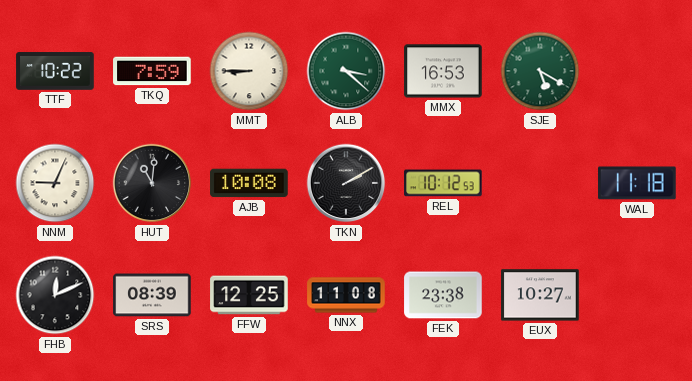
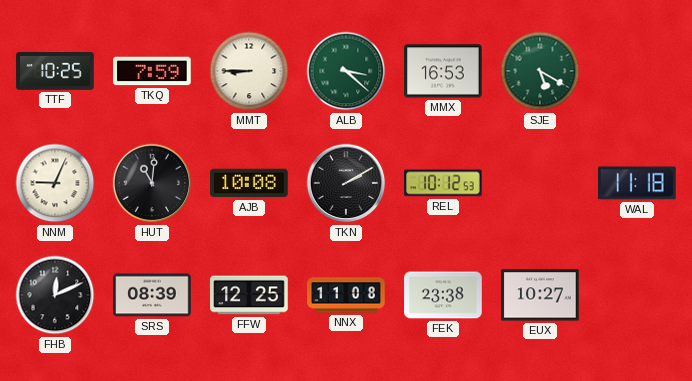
TTF: 10:22 -> 10:25
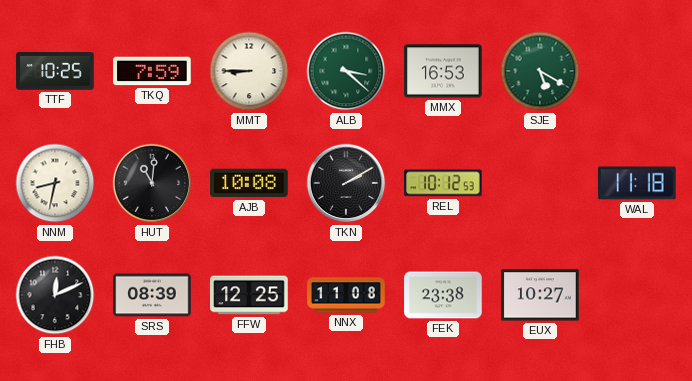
NNM: 9:04 -> 8:32
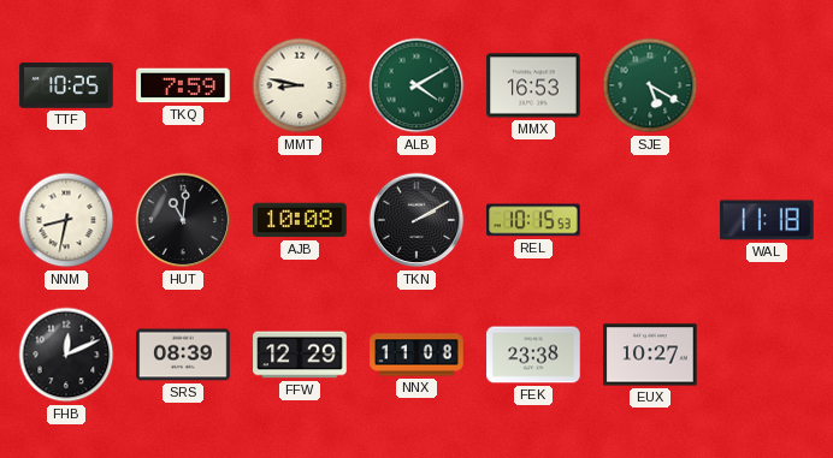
MMT: 8:45 -> 8:47
ALB: 3:22 -> 4:10
REL: 10:12 -> 10:15
FFW: 12:25 -> 12:29
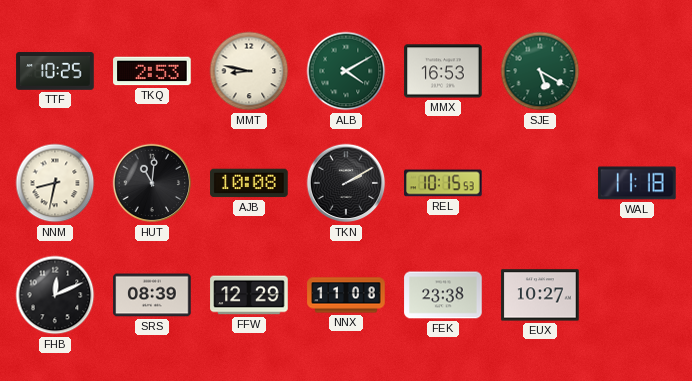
TKQ: 7:59 -> 2:53
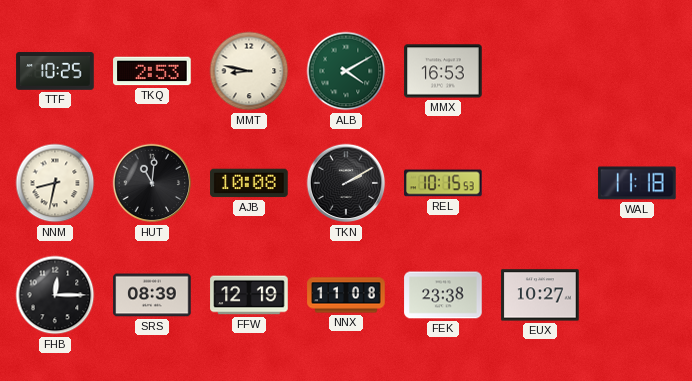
SJE: 5:20 -> none
FHB: 12:11 -> 12:15
FFW: 12:29 -> 12:19
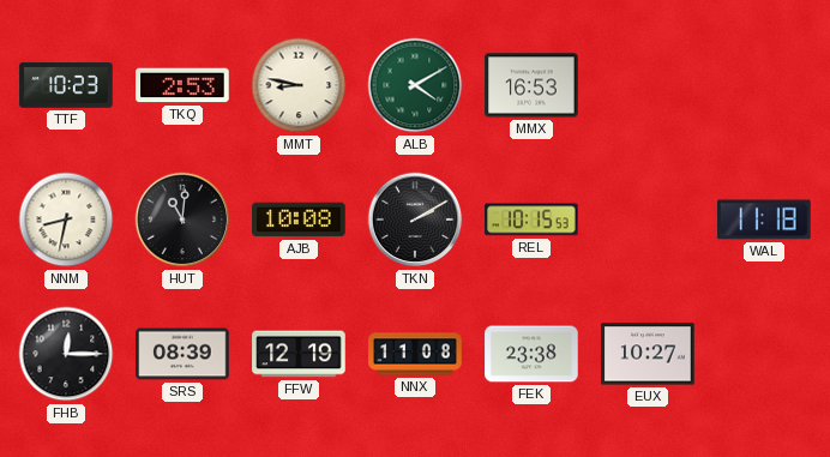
TTF: 10:25 -> 10:23
